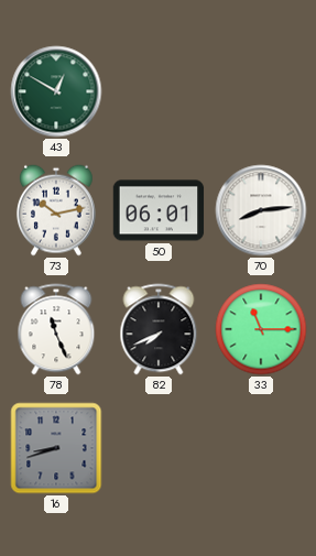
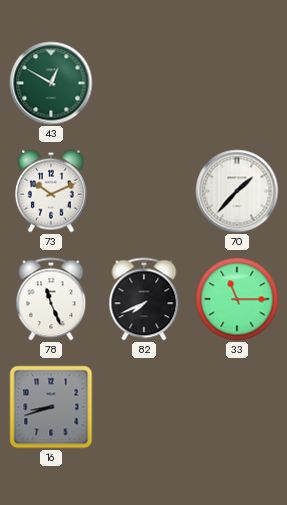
73: 10:13 -> 10:11
50: 06:01 -> none
70: 8:14 -> 1:37
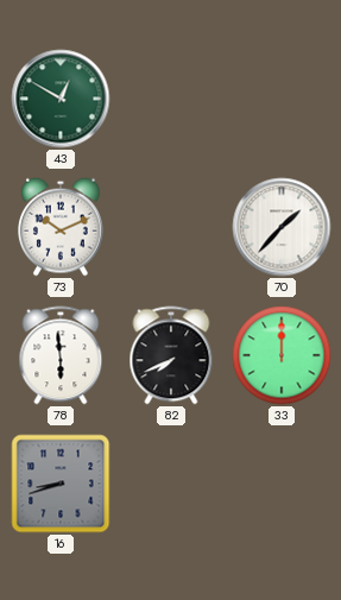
78: 11:26 -> 5:59
33: 11:15 -> 12:00
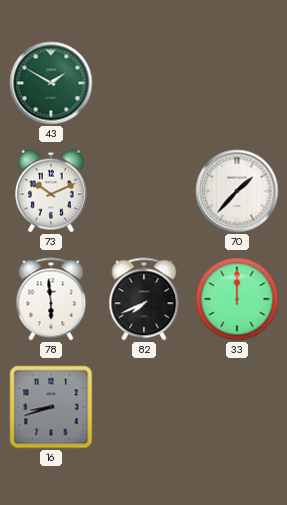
43: 12:50 -> 1:50
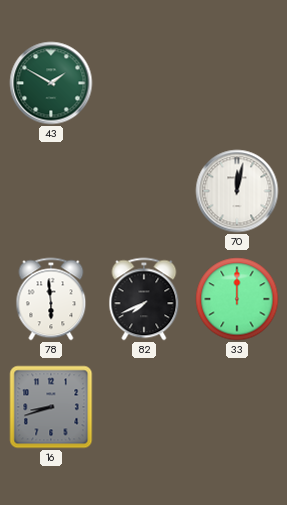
73: 10:11 -> none
70: 1:37 -> 12:02
